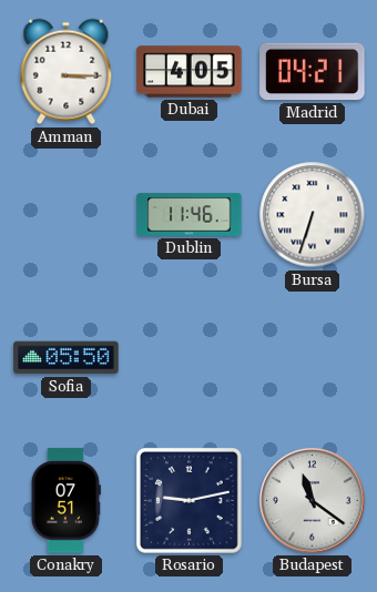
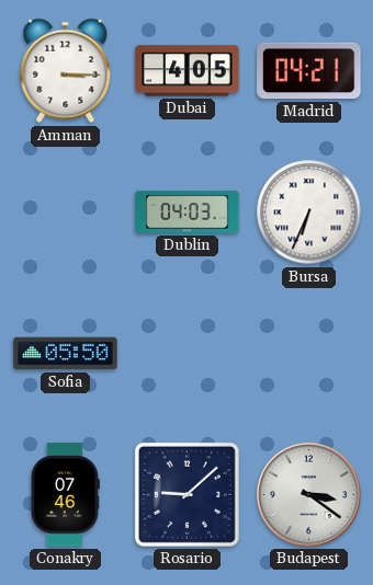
Dublin: 11:46 -> 04:03
Bursa: 6:33 -> 6:34
Conakry: 07:51 -> 07:46
Rosario: 9:13 -> 9:08
Budapest: 11:21 -> 3:21
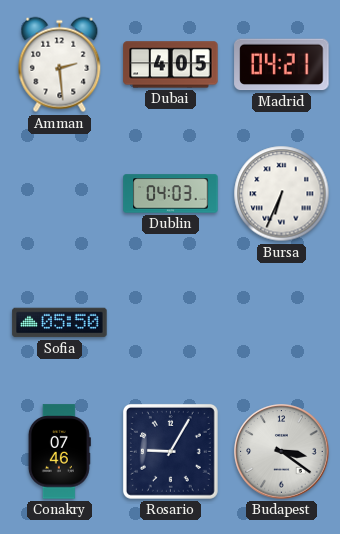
Amman: 3:15 -> 2:29
Rosario: 9:08 -> 9:05
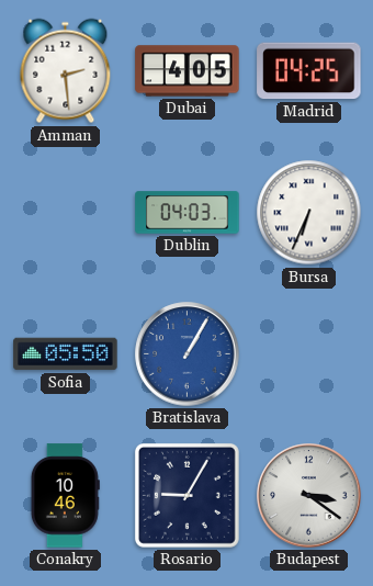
Madrid: 04:21 -> 04:25
Bratislava: none -> 1:05
Conakry: 07:46 -> 10:46
